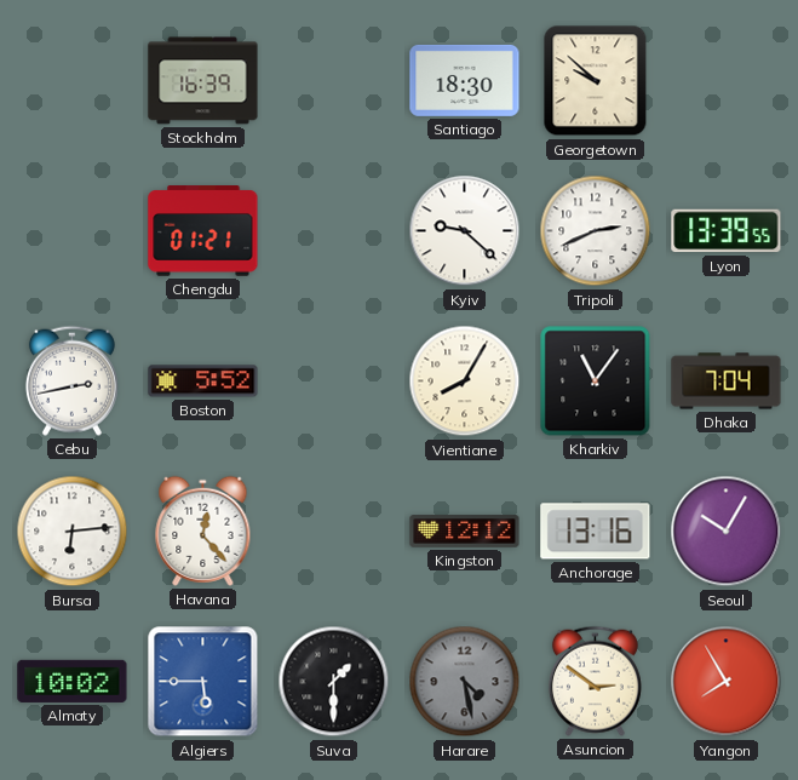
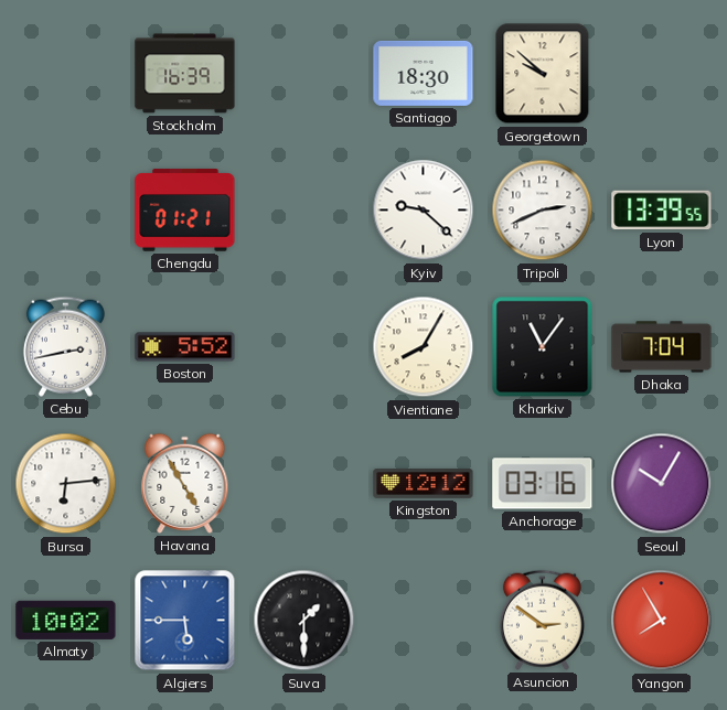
Havana: 12:23 -> 4:55
Anchorage: 13:16 -> 03:16
Harare: 4:28 -> none
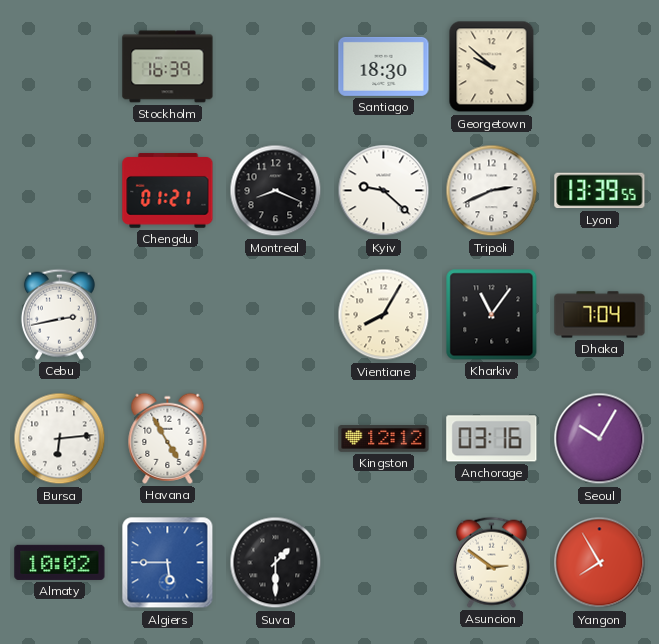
Montreal: none -> 8:19
Boston: 5:52 -> none
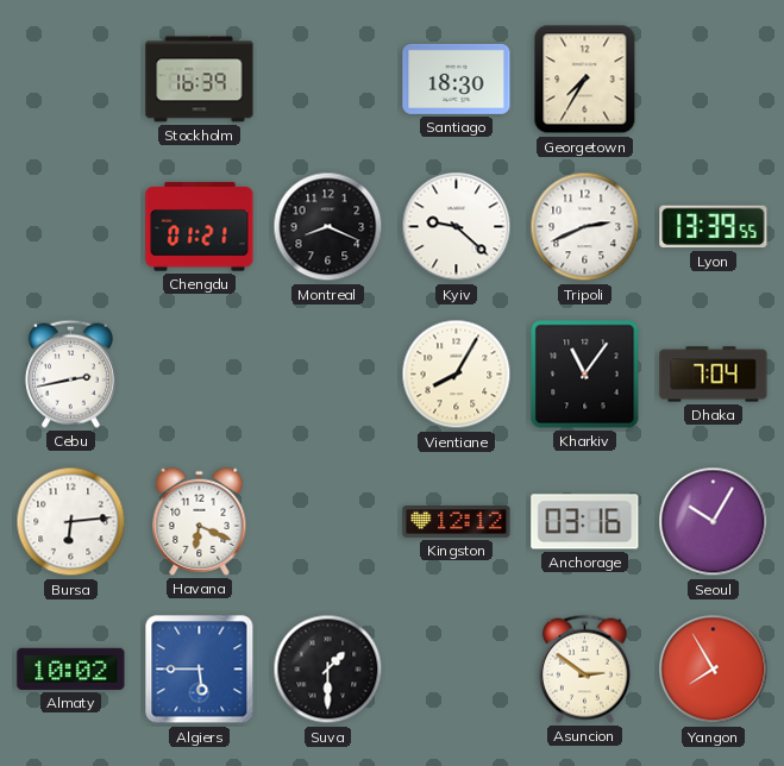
Georgetown: 9:52 -> 7:35
Havana: 4:55 -> 6:19
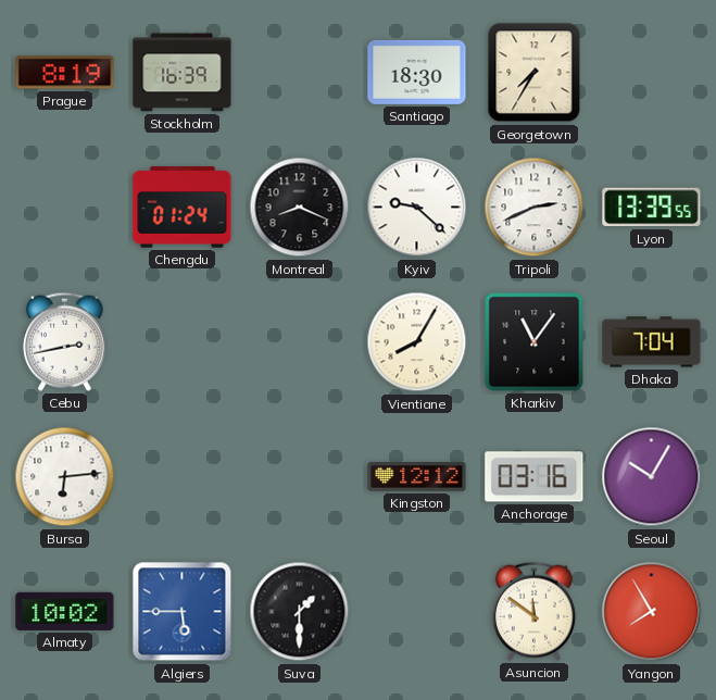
Prague: none -> 8:19
Chengdu: 01:21 -> 01:24
Havana: 6:19 -> none
Asuncion: 2:51 -> 11:51
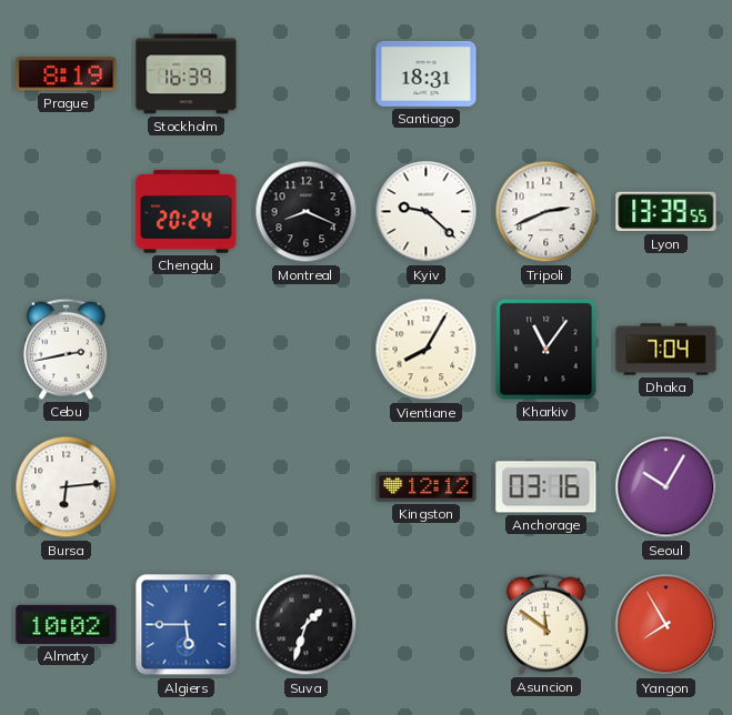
Santiago: 18:30 -> 18:31
Georgetown: 7:35 -> none
Chengdu: 01:24 -> 20:24
Suva: 1:30 -> 1:33
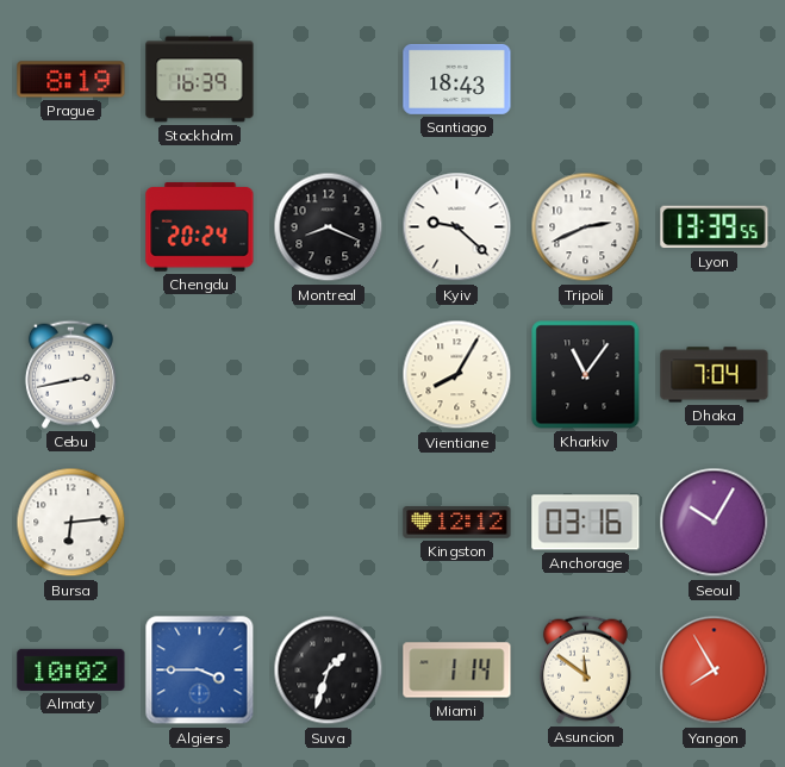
Santiago: 18:31 -> 18:43
Algiers: 5:45 -> 3:45
Miami: none -> 1:14
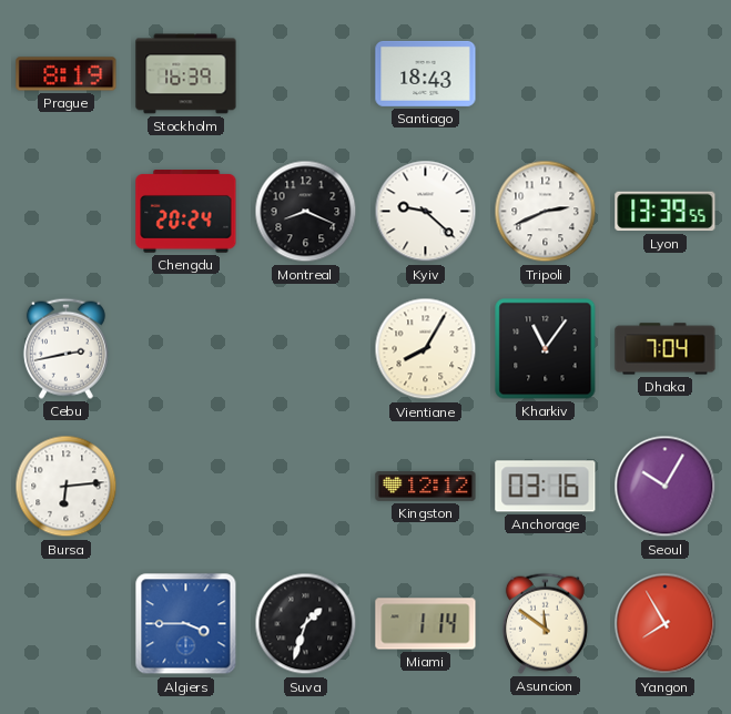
Almaty: 10:02 -> none
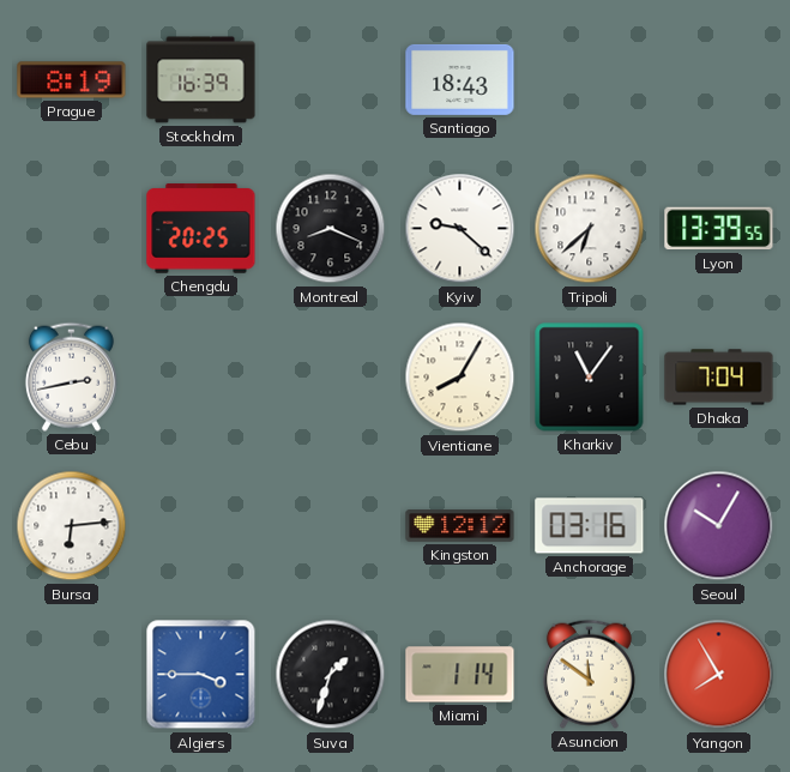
Chengdu: 20:24 -> 20:25
Tripoli: 2:41 -> 6:38
